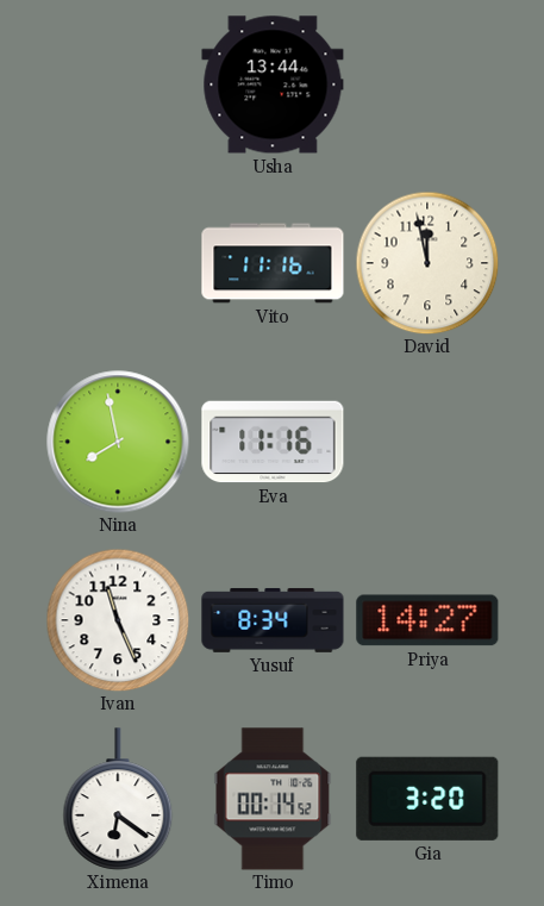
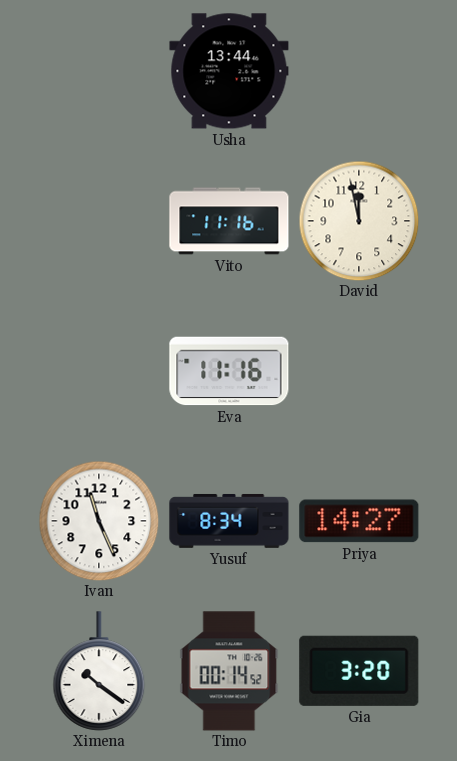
Nina: 7:58 -> none
Ximena: 6:21 -> 10:21
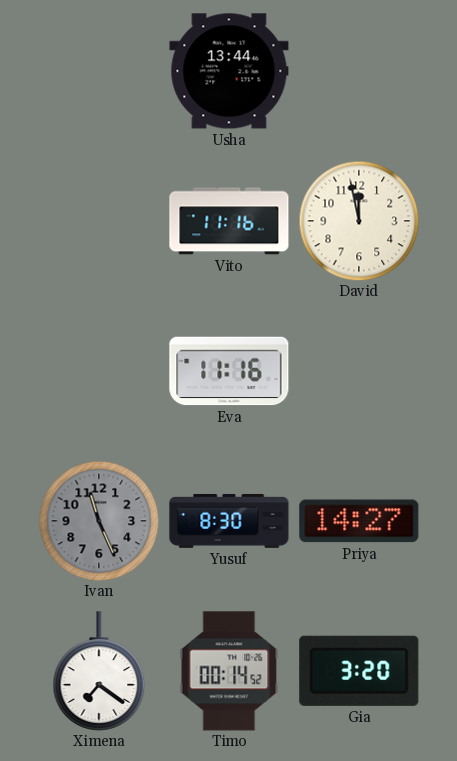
Ivan dial: white -> grey
Yusuf: 8:34 -> 8:30
Ximena: 10:21 -> 7:21
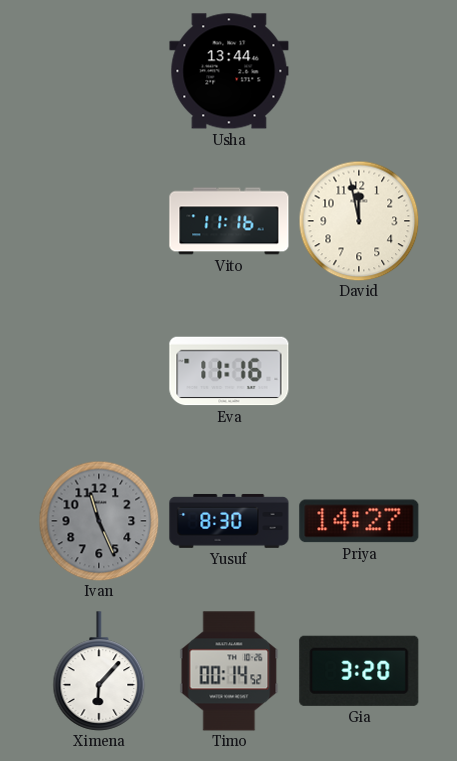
Ximena: 7:21 -> 6:07
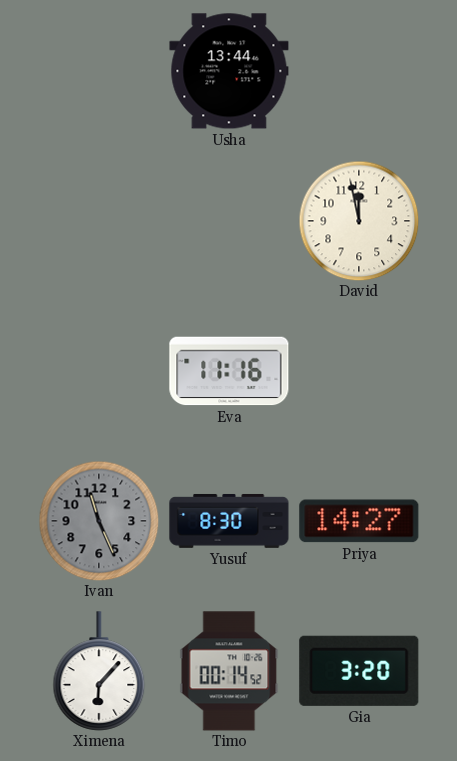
Vito: 11:16 -> none
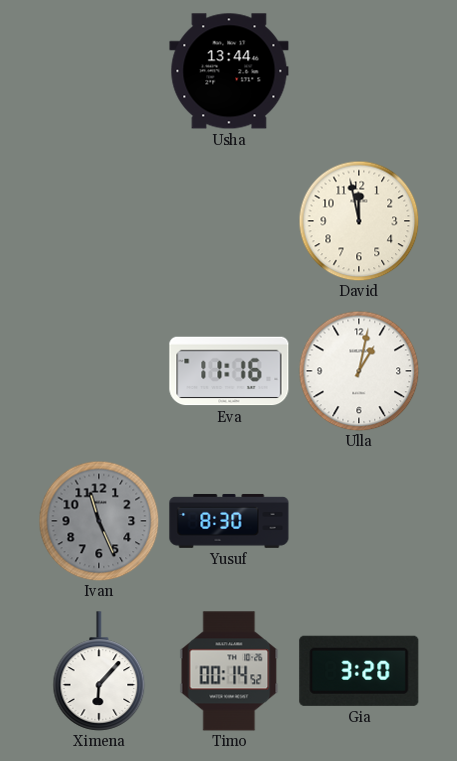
Ulla: none -> 1:02
Priya: 14:27 -> none
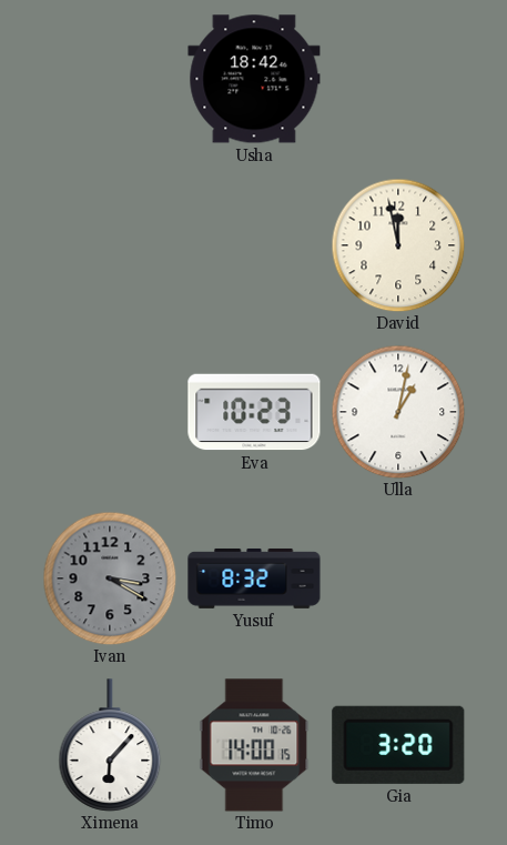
Usha: 13:44 -> 18:42
Eva: 11:16 -> 10:23
Ivan: 11:26 -> 3:20
Yusuf: 8:30 -> 8:32
Timo: 00:14 -> 14:00
